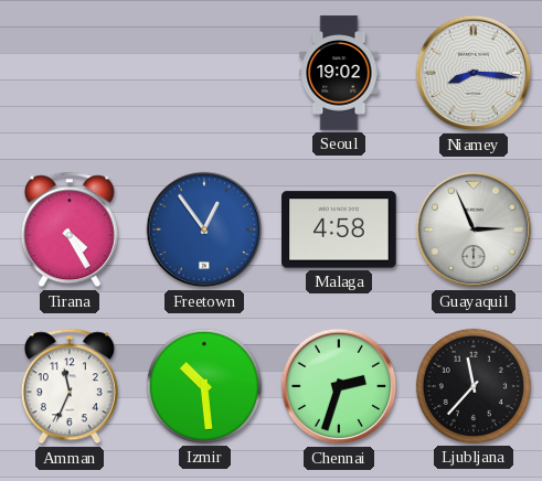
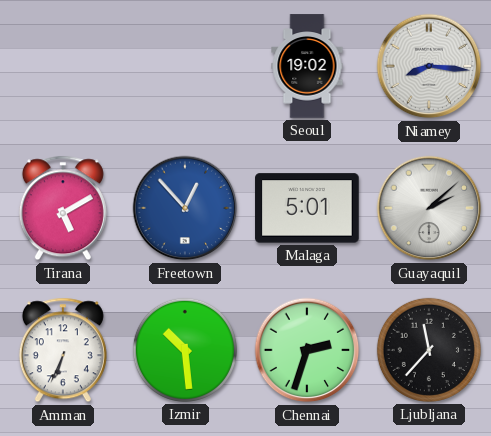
Tirana: 4:25 -> 5:10
Freetown: 12:54 -> 12:53
Malaga: 4:58 -> 5:01
Guayaquil: 2:56 -> 2:08
Amman: 11:34 -> 6:34
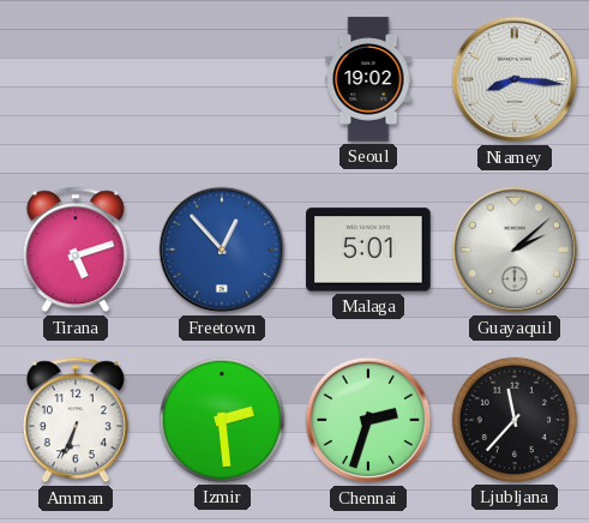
Tirana: 5:10 -> 5:12
Izmir: 10:29 -> 2:29
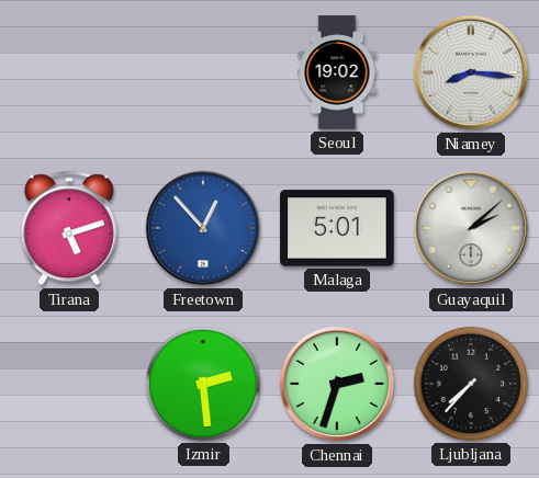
Amman: 6:34 -> none
Ljubljana: 11:37 -> 7:37
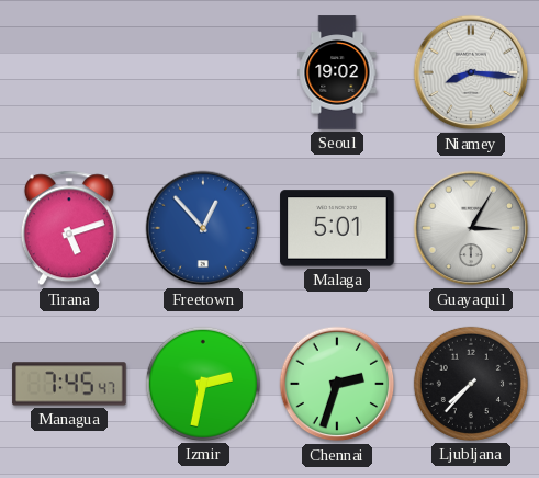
Guayaquil: 2:08 -> 3:05
Managua: none -> 7:45
Izmir: 2:29 -> 2:32
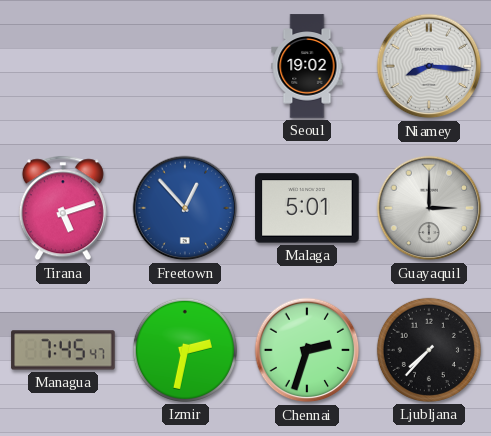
Guayaquil: 3:05 -> 3:00
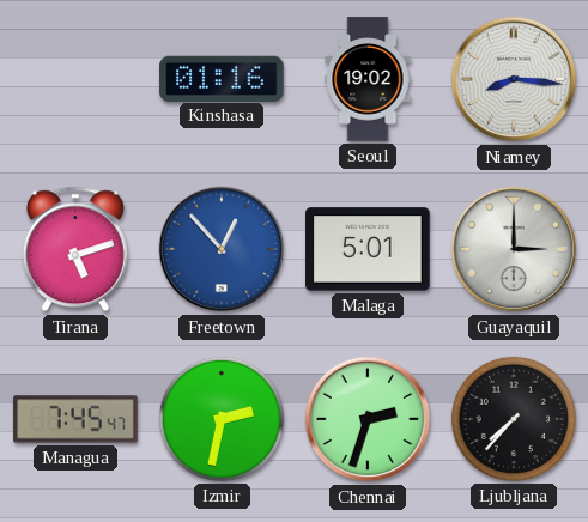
Kinshasa: none -> 01:16
